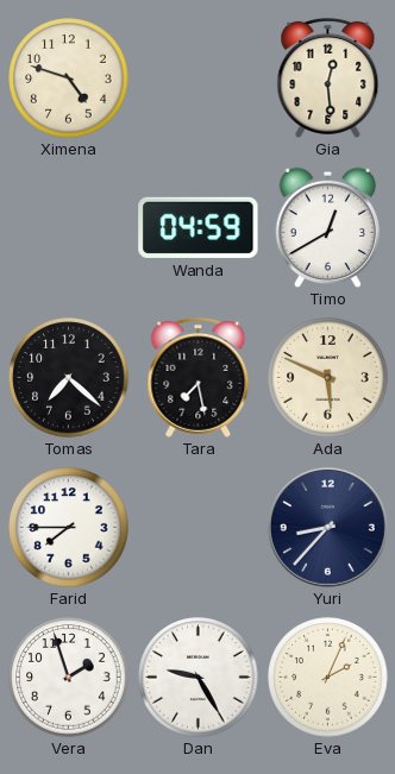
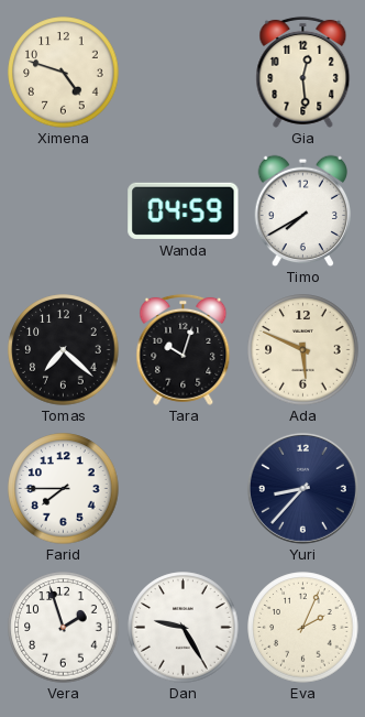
Timo: 12:40 -> 7:40
Tara: 7:28 -> 10:03
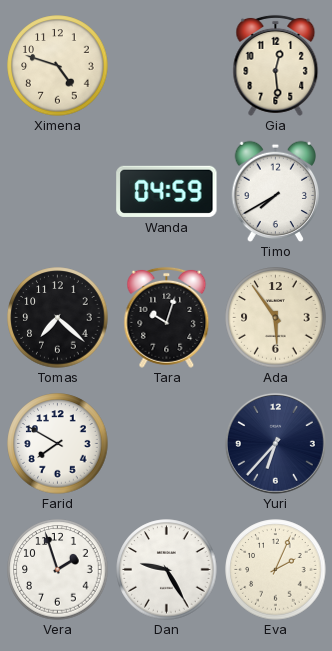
Ada: 5:49 -> 5:54
Farid: 7:45 -> 7:50
Yuri: 8:37 -> 6:37
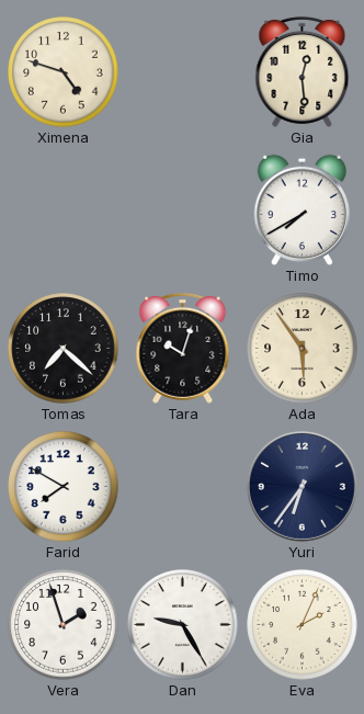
Wanda: 04:59 -> none
Yuri: 6:37 -> 6:36
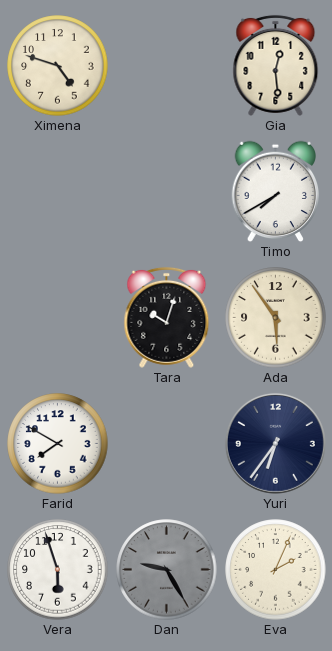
Tomas: 7:22 -> none
Vera: 1:57 -> 5:57
Dan dial: white -> grey
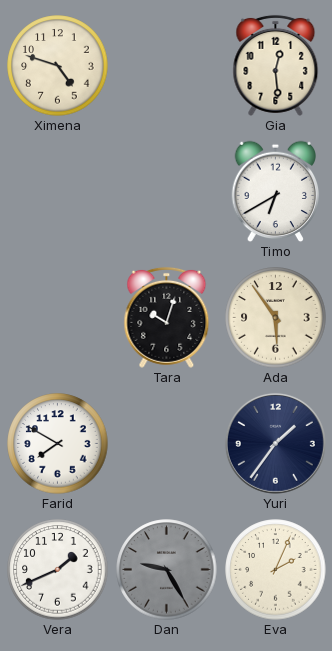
Timo: 7:40 -> 6:40
Yuri: 6:36 -> 1:36
Vera: 5:57 -> 1:41
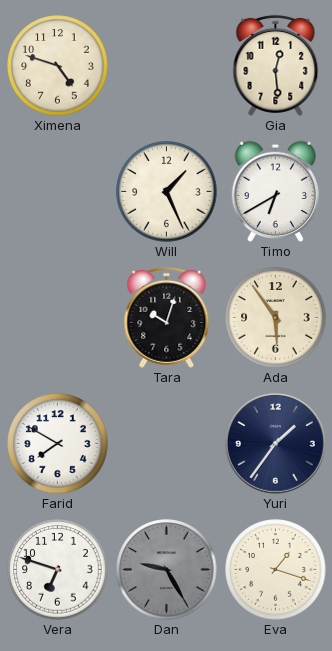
Will: none -> 1:26
Vera: 1:41 -> 6:48
Eva: 2:04 -> 1:18
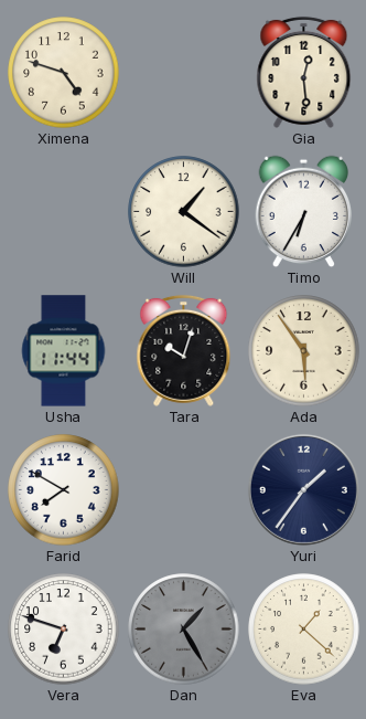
Will: 1:26 -> 1:21
Timo: 6:40 -> 6:35
Usha: none -> 11:44
Dan: 9:25 -> 1:25
Eva: 1:18 -> 1:22
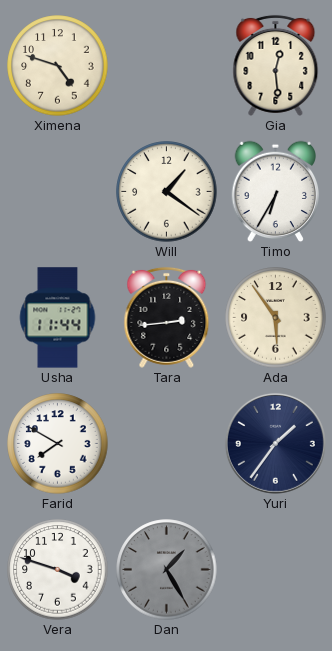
Tara: 10:03 -> 2:44
Vera: 6:48 -> 3:48
Eva: 1:22 -> none
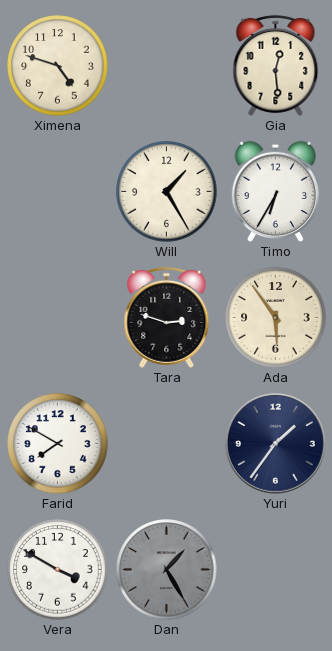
Will: 1:21 -> 1:25
Usha: 11:44 -> none
Tara: 2:44 -> 2:48
Vera: 3:48 -> 3:50
